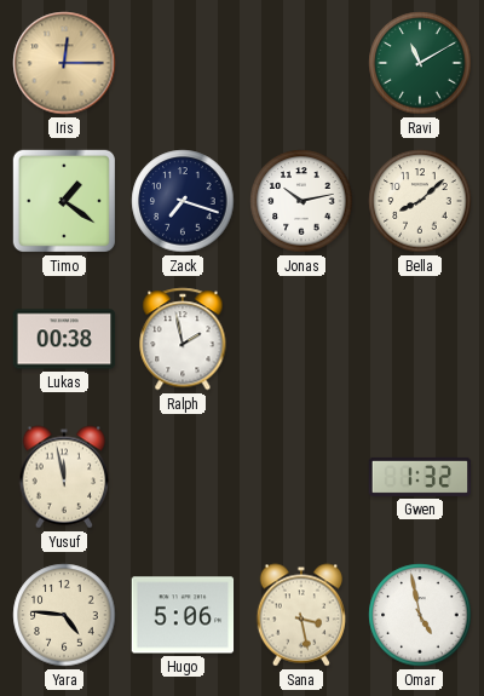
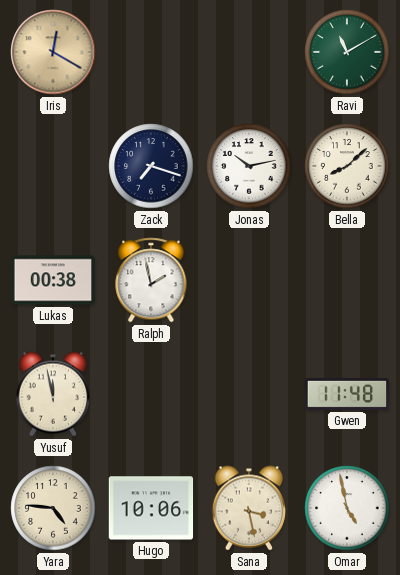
Iris: 12:15 -> 12:20
Timo: 1:21 -> none
Gwen: 1:32 -> 11:48
Hugo: 5:06 -> 10:06
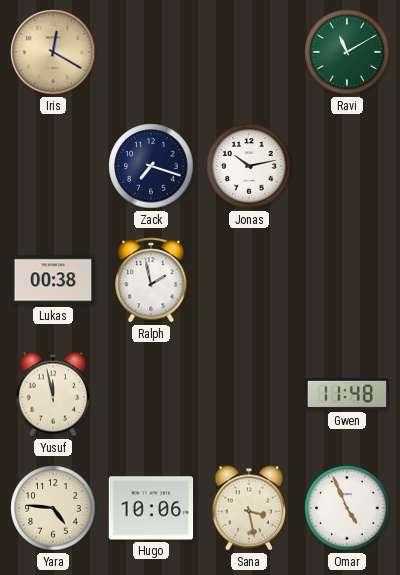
Bella: 8:08 -> none
Omar: 4:58 -> 4:56
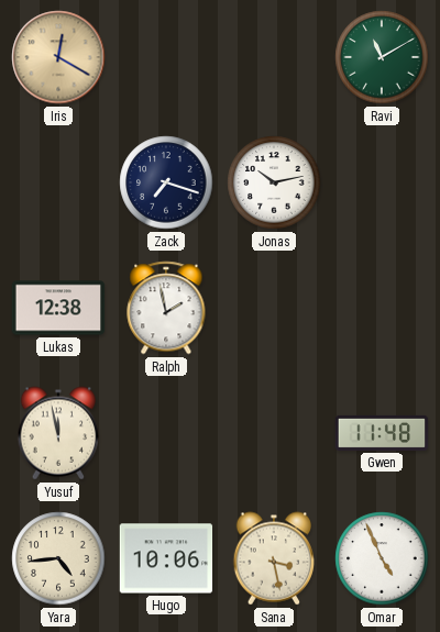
Lukas: 00:38 -> 12:38
Yara: 4:46 -> 4:44
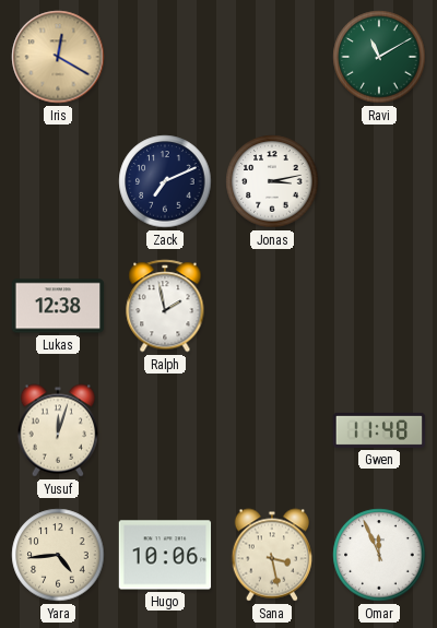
Zack: 7:18 -> 7:11
Jonas: 10:13 -> 3:13
Yusuf: 11:58 -> 12:03
Omar: 4:56 -> 11:56
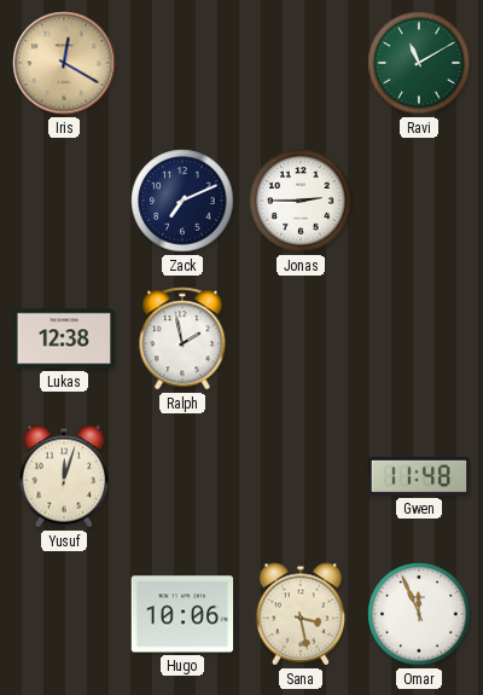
Jonas: 3:13 -> 2:45
Yara: 4:44 -> none
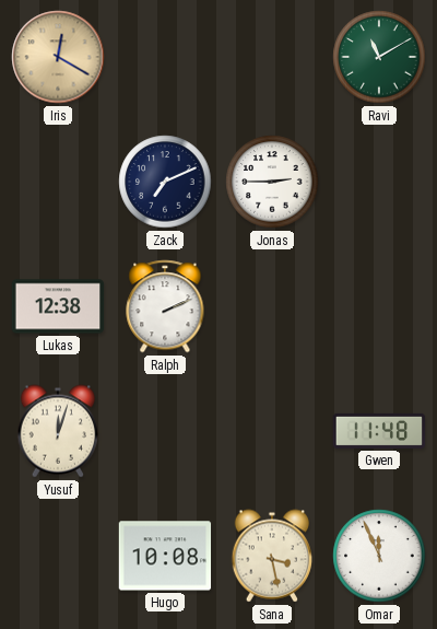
Ralph: 1:58 -> 2:11
Hugo: 10:06 -> 10:08
